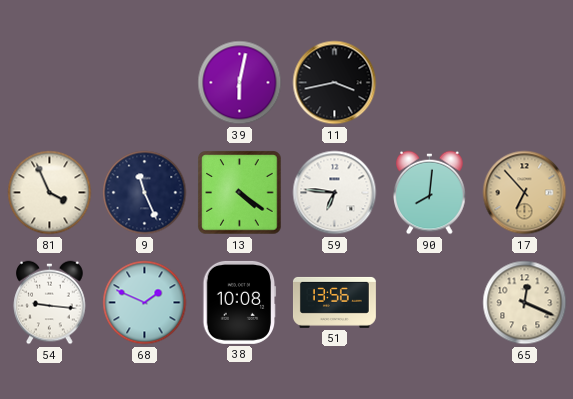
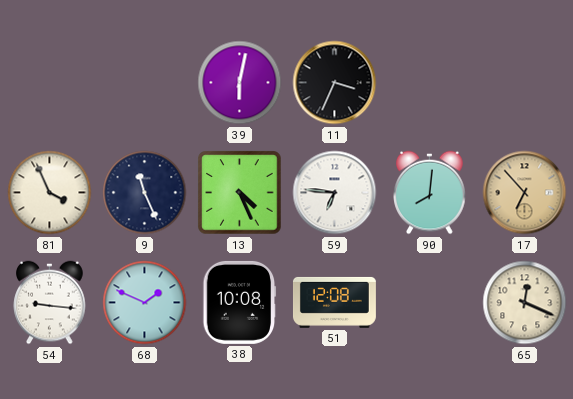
11: 3:43 -> 3:34
13: 4:21 -> 4:26
51: 13:56 -> 12:08
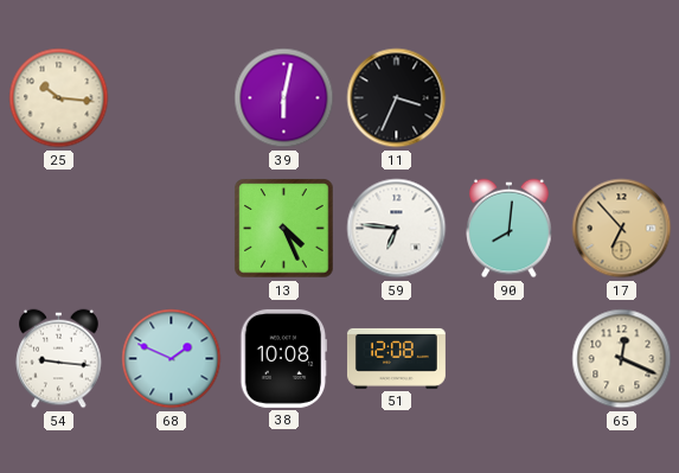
25: none -> 10:16
81: 3:56 -> none
9: 11:26 -> none
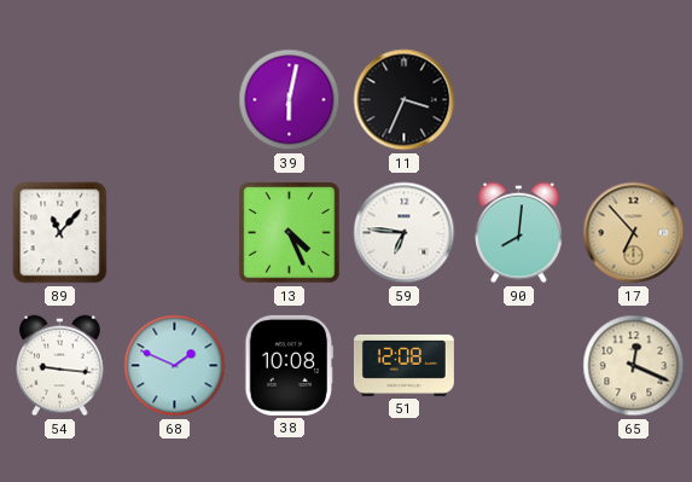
25: 10:16 -> none
89: none -> 11:07
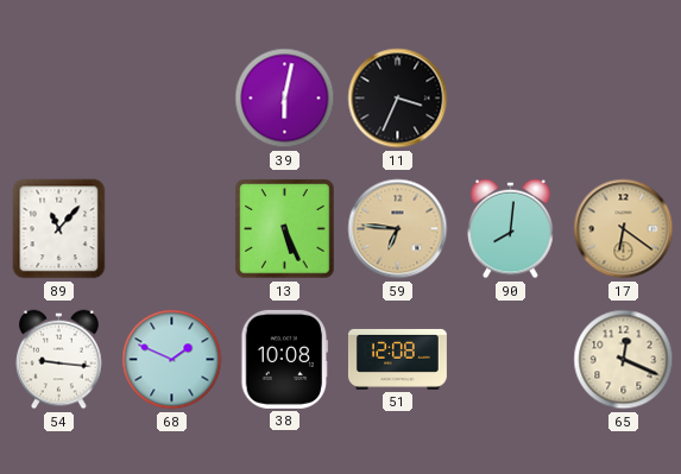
13: 4:26 -> 5:26
59 dial: white -> champagne
17: 6:53 -> 6:21
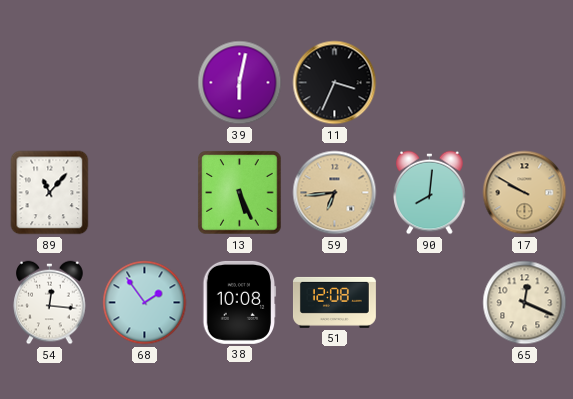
59: 6:46 -> 6:44
17: 6:21 -> 9:50
54: 9:16 -> 12:16
68: 1:49 -> 1:54
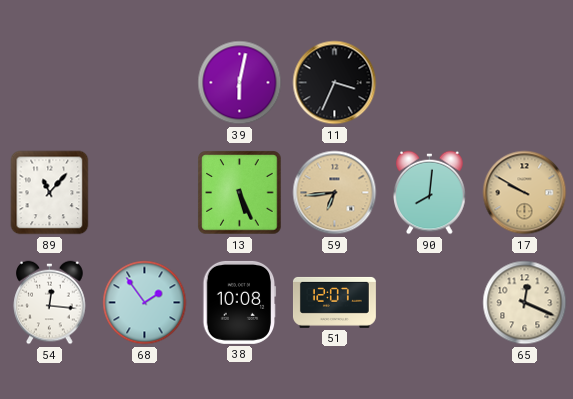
51: 12:08 -> 12:07
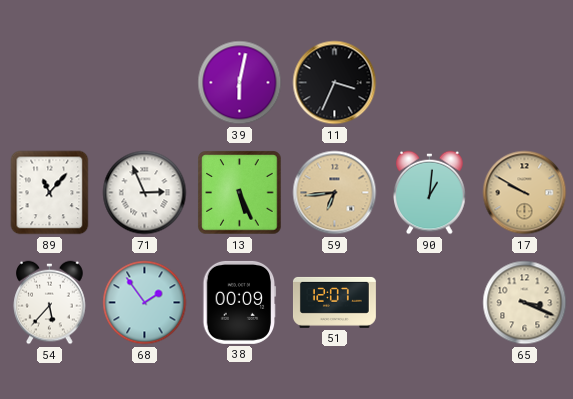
71: none -> 2:56
90: 8:01 -> 1:01
54: 12:16 -> 5:37
38: 10:08 -> 00:09
65: 12:19 -> 3:19
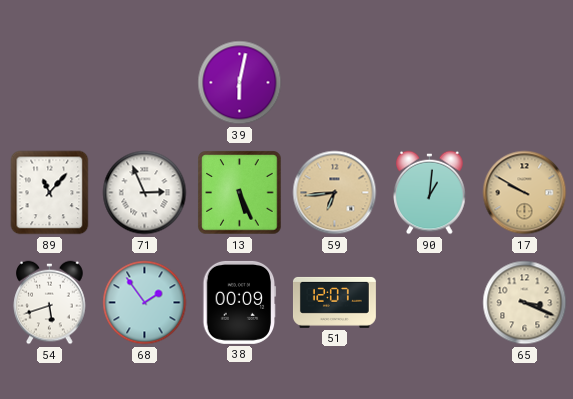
11: 3:34 -> none
54: 5:37 -> 5:42
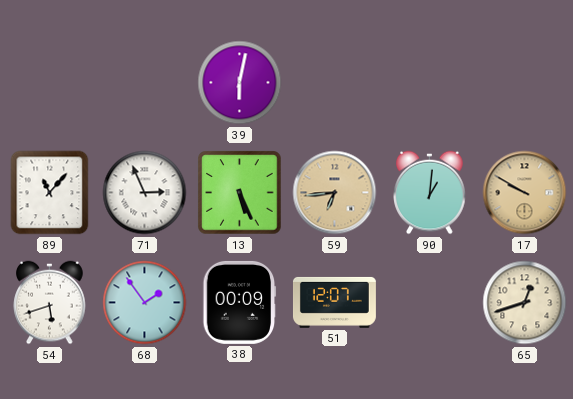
65: 3:19 -> 12:42
